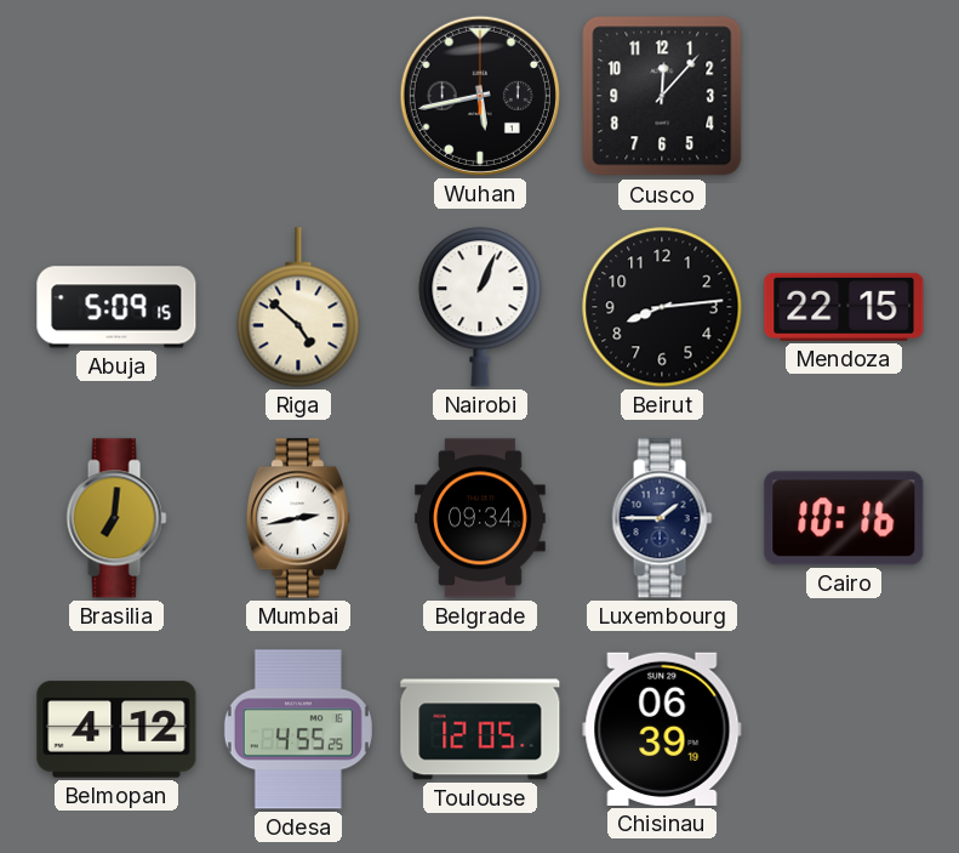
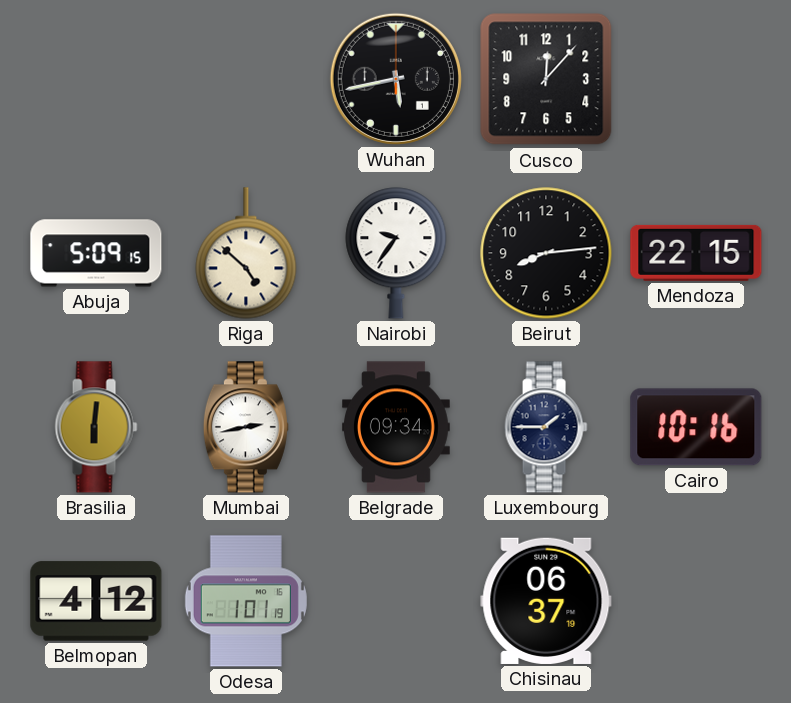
Nairobi: 1:04 -> 9:36
Brasilia: 7:01 -> 6:01
Odesa: 4:55 -> 1:01
Toulouse: 12:05 -> none
Chisinau: 06:39 -> 06:37
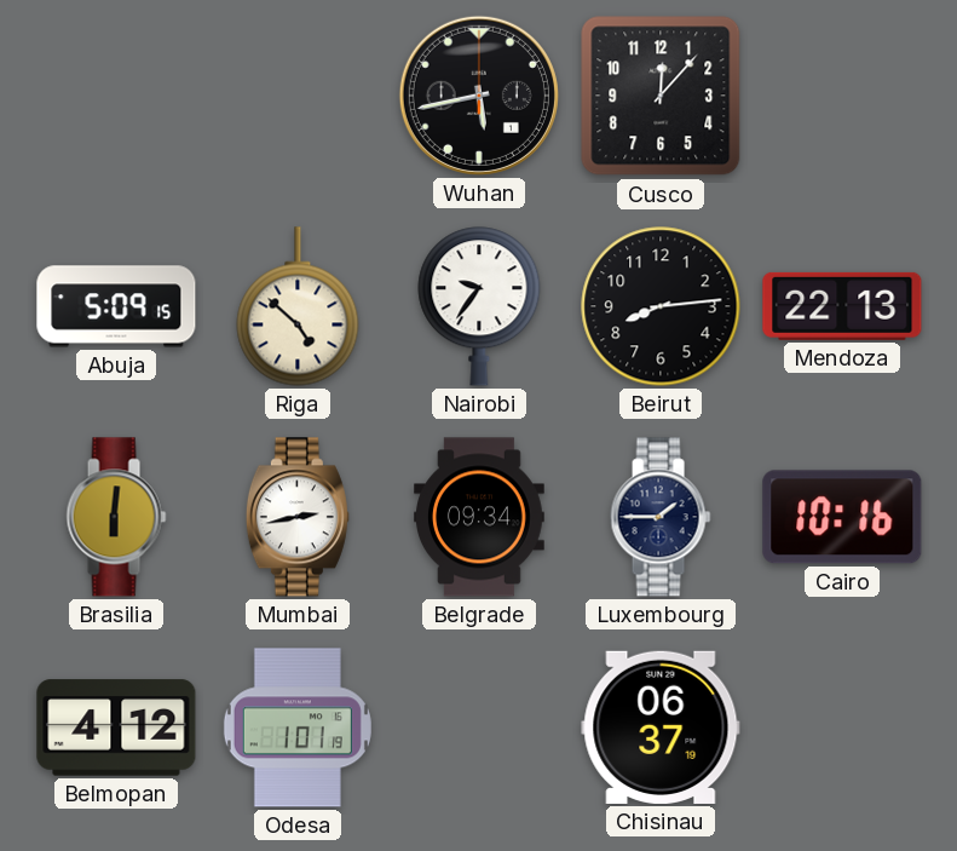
Mendoza: 22:15 -> 22:13
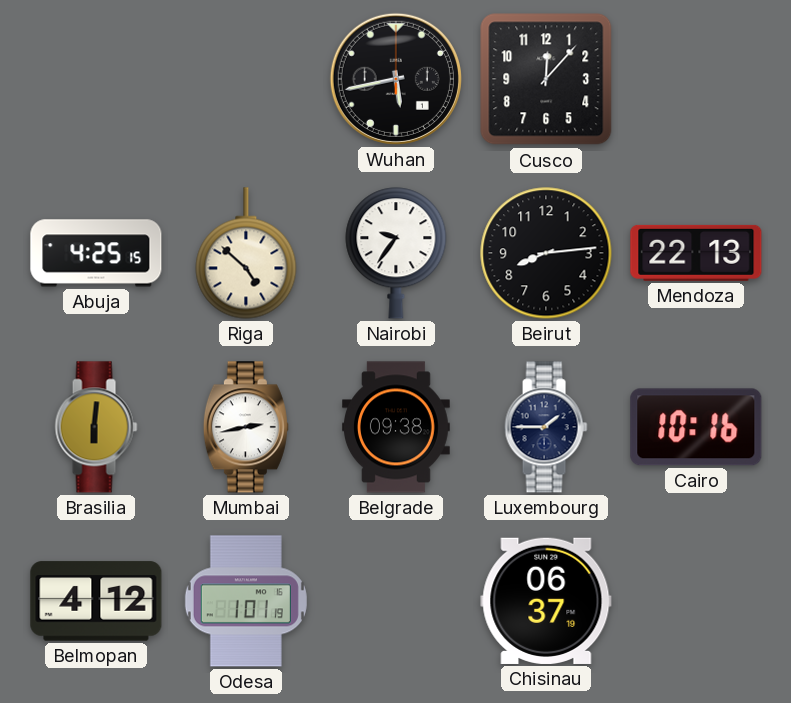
Abuja: 5:09 -> 4:25
Belgrade: 09:34 -> 09:38
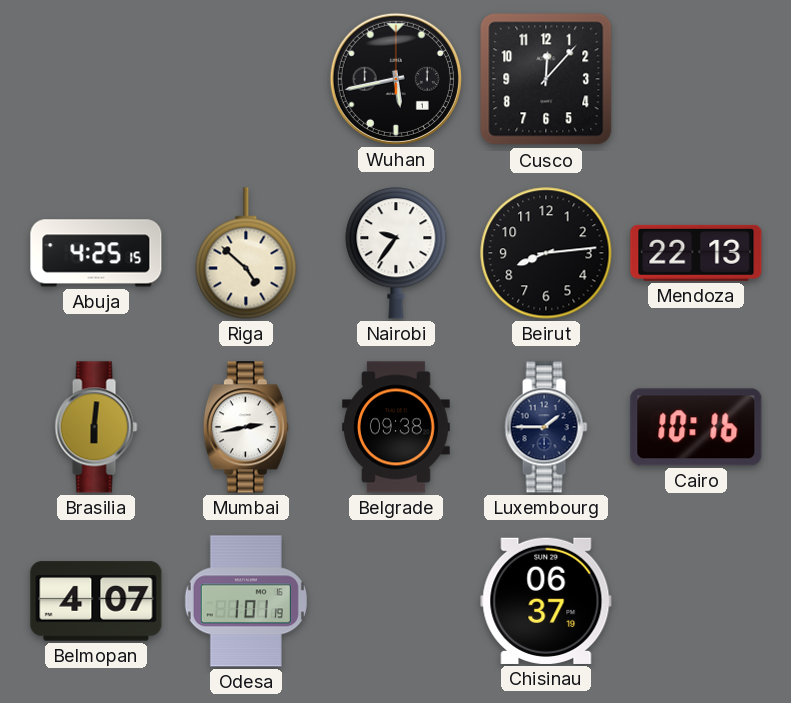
Belmopan: 4:12 -> 4:07
